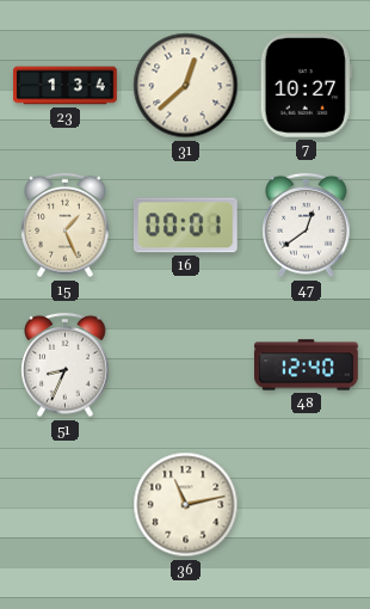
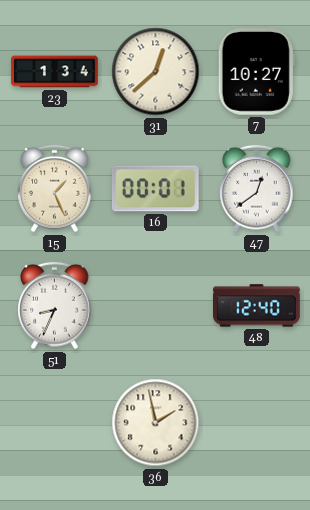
36: 11:13 -> 1:58
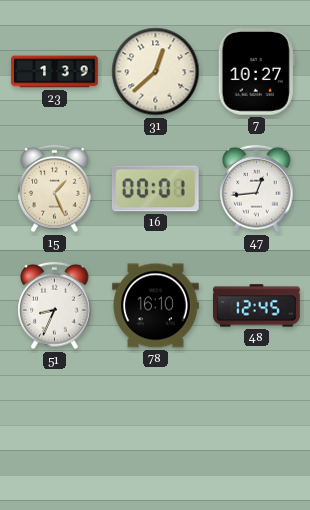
23: 1:34 -> 1:39
47: 12:39 -> 12:44
78: none -> 16:10
48: 12:40 -> 12:45
36: 1:58 -> none
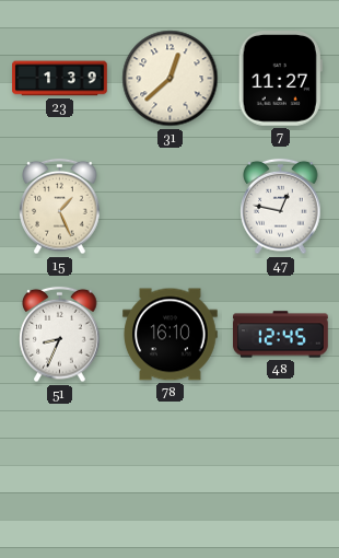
7: 10:27 -> 11:27
16: 00:01 -> none
47: 12:44 -> 12:47
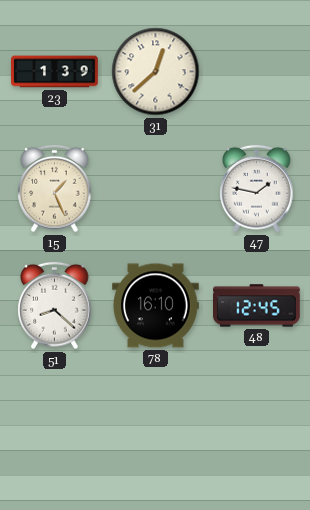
7: 11:27 -> none
47: 12:47 -> 1:47
51: 8:34 -> 8:22
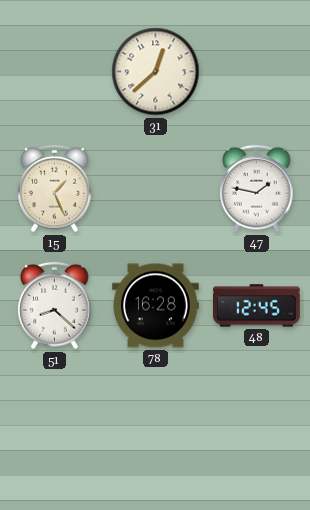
23: 1:39 -> none
78: 16:10 -> 16:28
